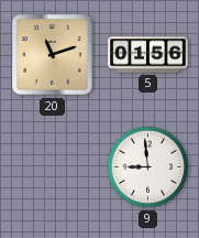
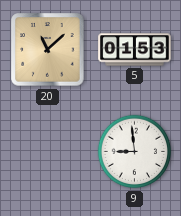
20: 11:12 -> 11:08
5: 01:56 -> 01:53
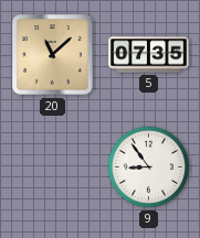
5: 01:53 -> 07:35
9: 8:59 -> 8:54
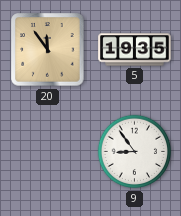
20: 11:08 -> 11:54
5: 07:35 -> 19:35
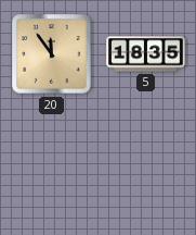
5: 19:35 -> 18:35
9: 8:54 -> none
